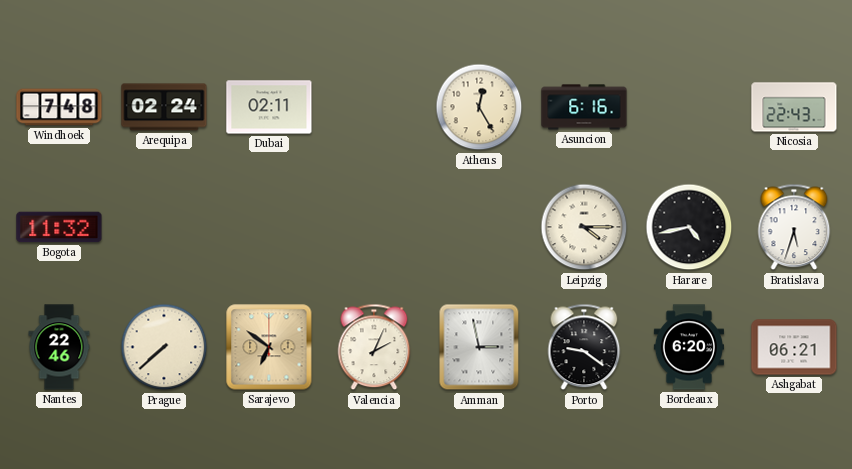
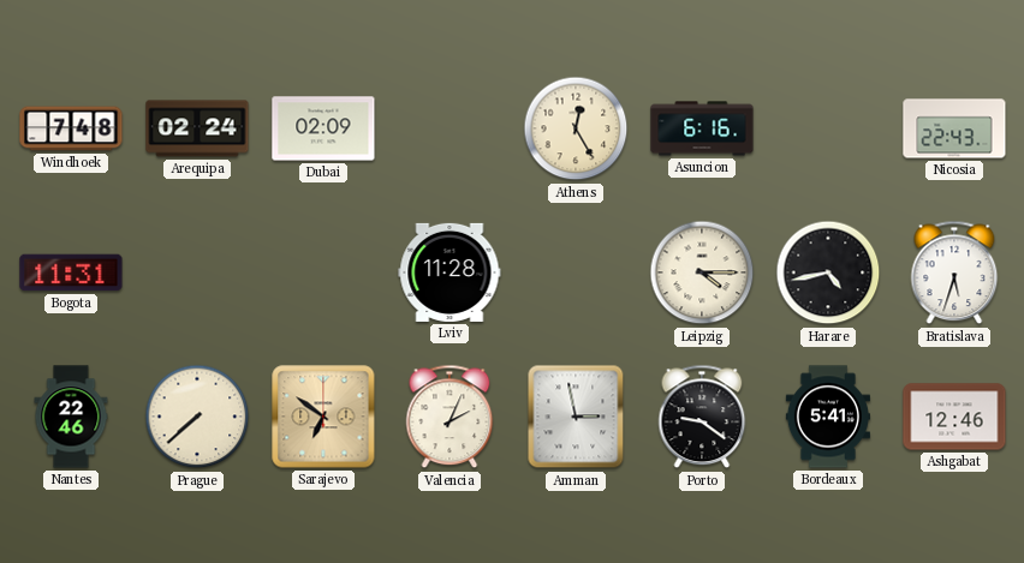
Dubai: 02:11 -> 02:09
Bogota: 11:32 -> 11:31
Lviv: none -> 11:28
Bordeaux: 6:20 -> 5:41
Ashgabat: 06:21 -> 12:46
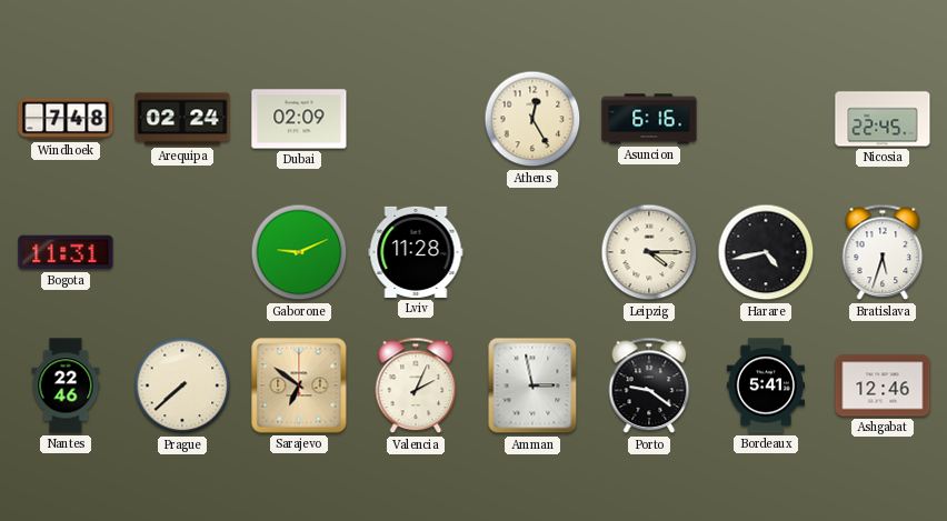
Nicosia: 22:43 -> 22:45
Gaborone: none -> 9:11
